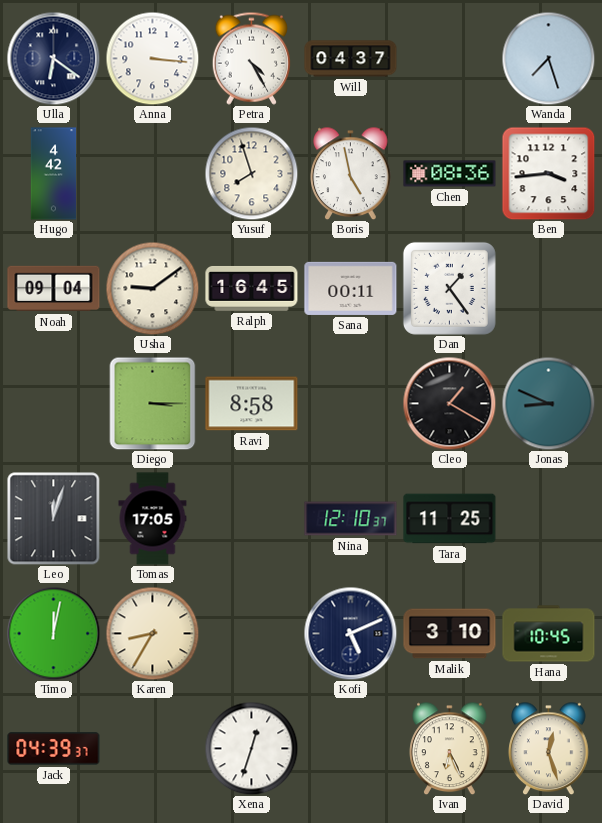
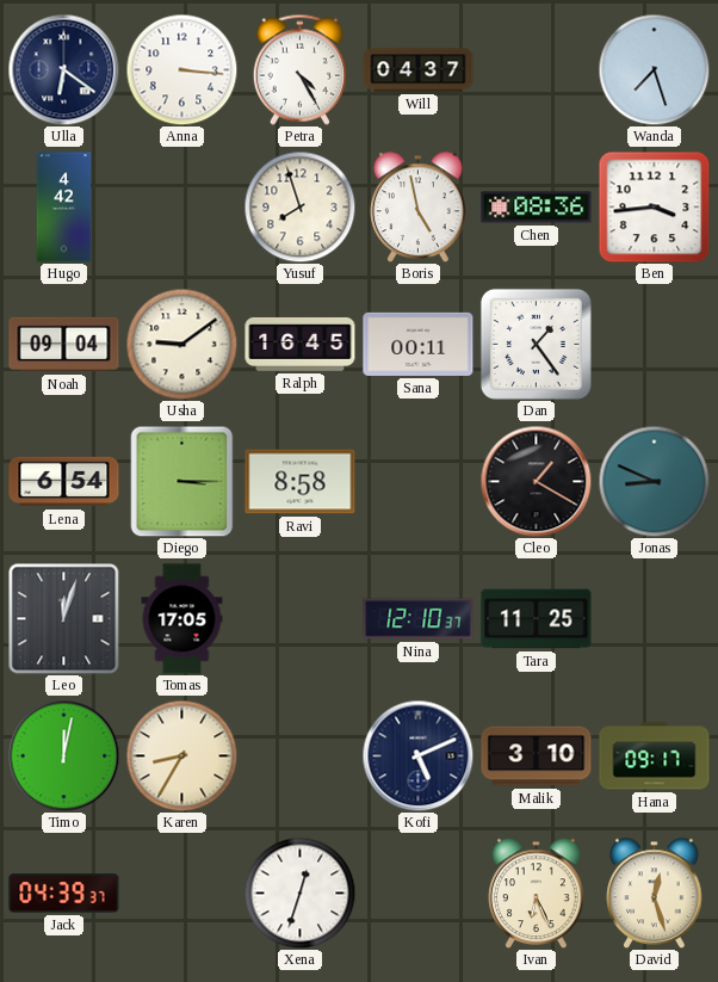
Lena: none -> 6:54
Hana: 10:45 -> 09:17
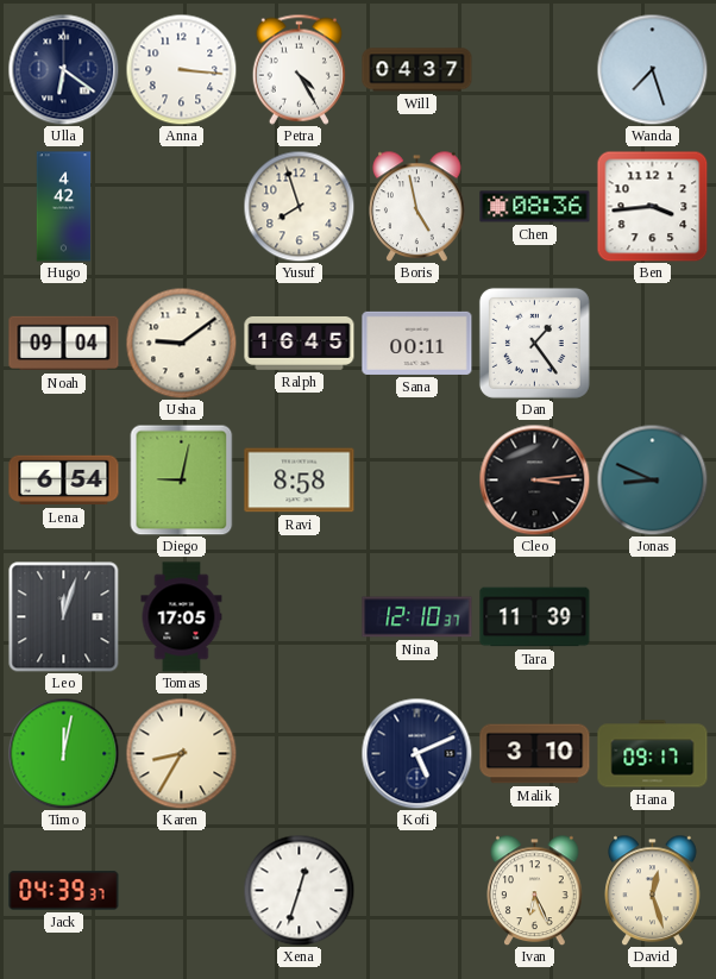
Diego: 3:15 -> 9:02
Cleo: 1:20 -> 3:14
Tara: 11:25 -> 11:39
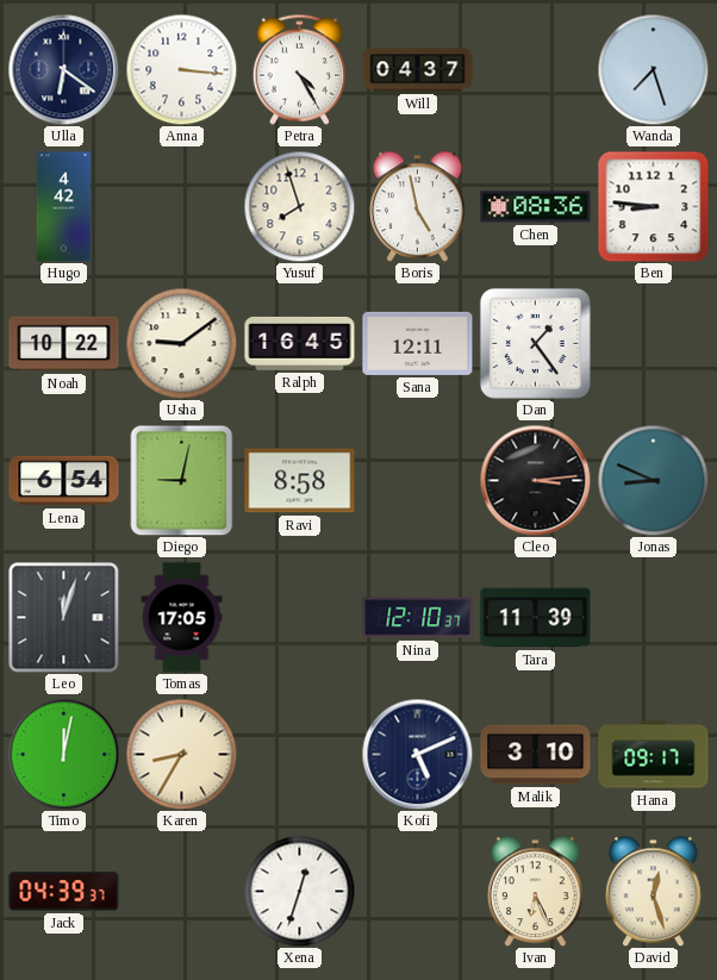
Ben: 3:44 -> 8:46
Noah: 09:04 -> 10:22
Sana: 00:11 -> 12:11
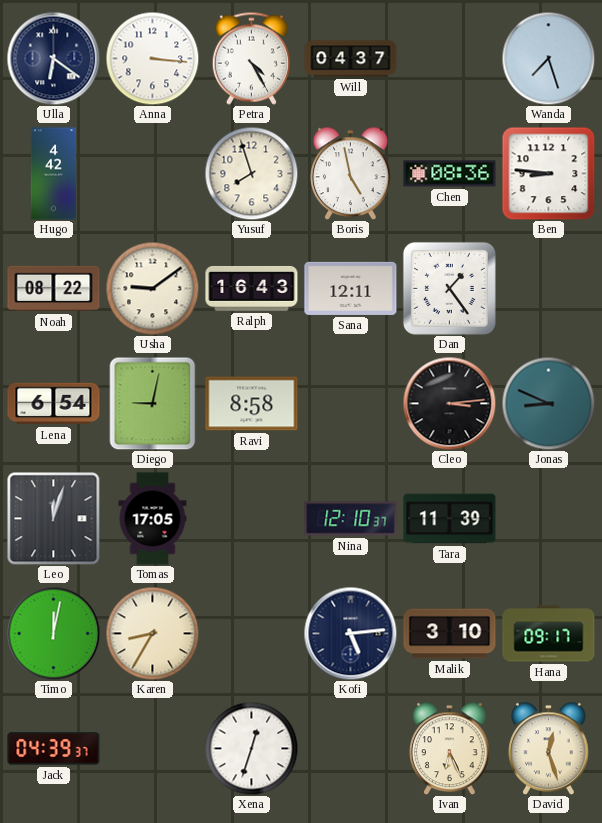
Noah: 10:22 -> 08:22
Ralph: 16:45 -> 16:43
Kofi: 5:11 -> 5:14
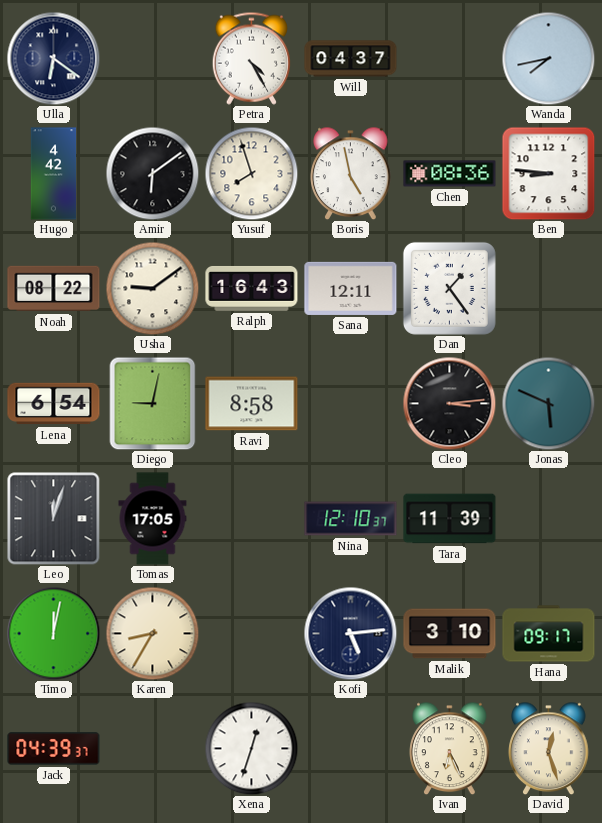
Anna: 3:16 -> none
Wanda: 7:27 -> 7:43
Amir: none -> 6:09
Jonas: 8:49 -> 5:49
